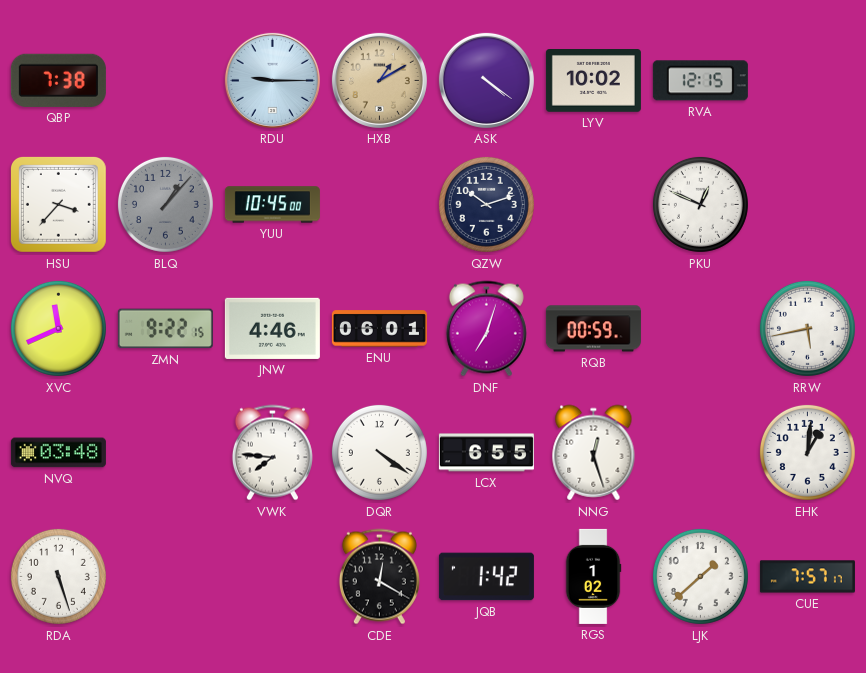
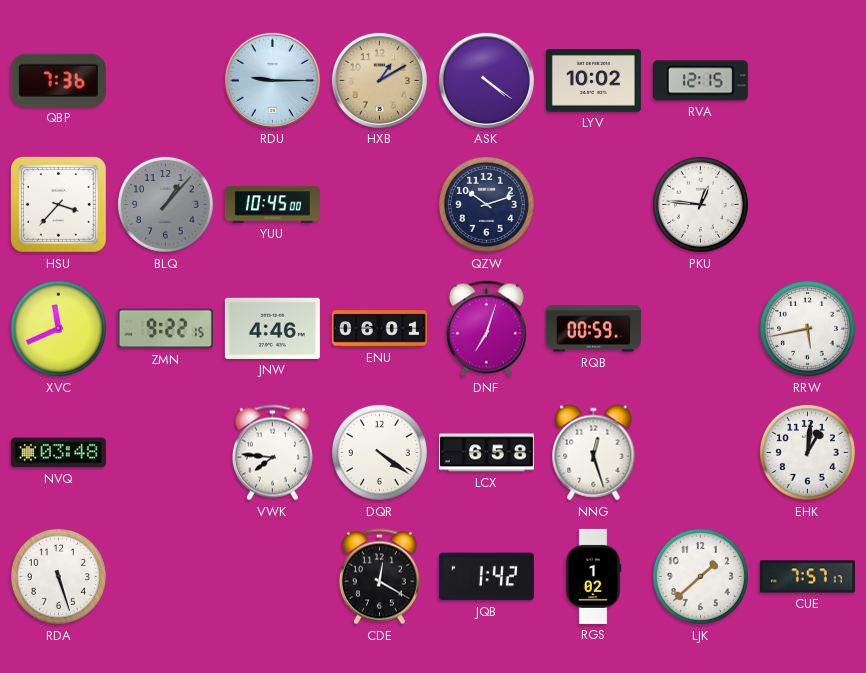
QBP: 7:38 -> 7:36
PKU: 12:49 -> 12:46
LCX: 6:55 -> 6:58
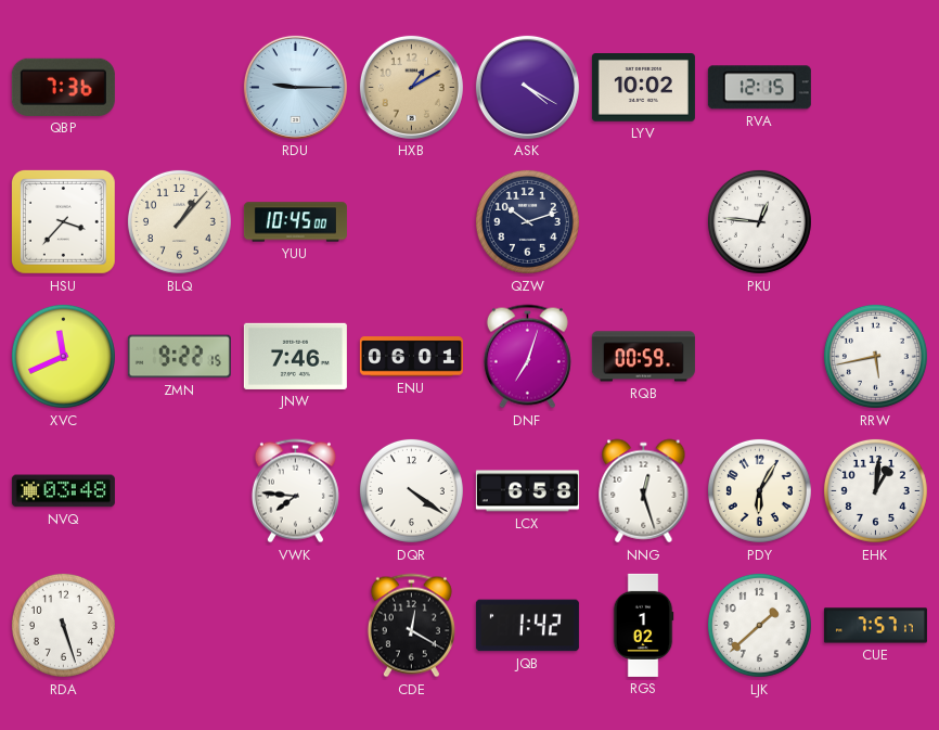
ASK: 4:21 -> 4:20
BLQ dial: grey -> cream
JNW: 4:46 -> 7:46
PDY: none -> 6:05
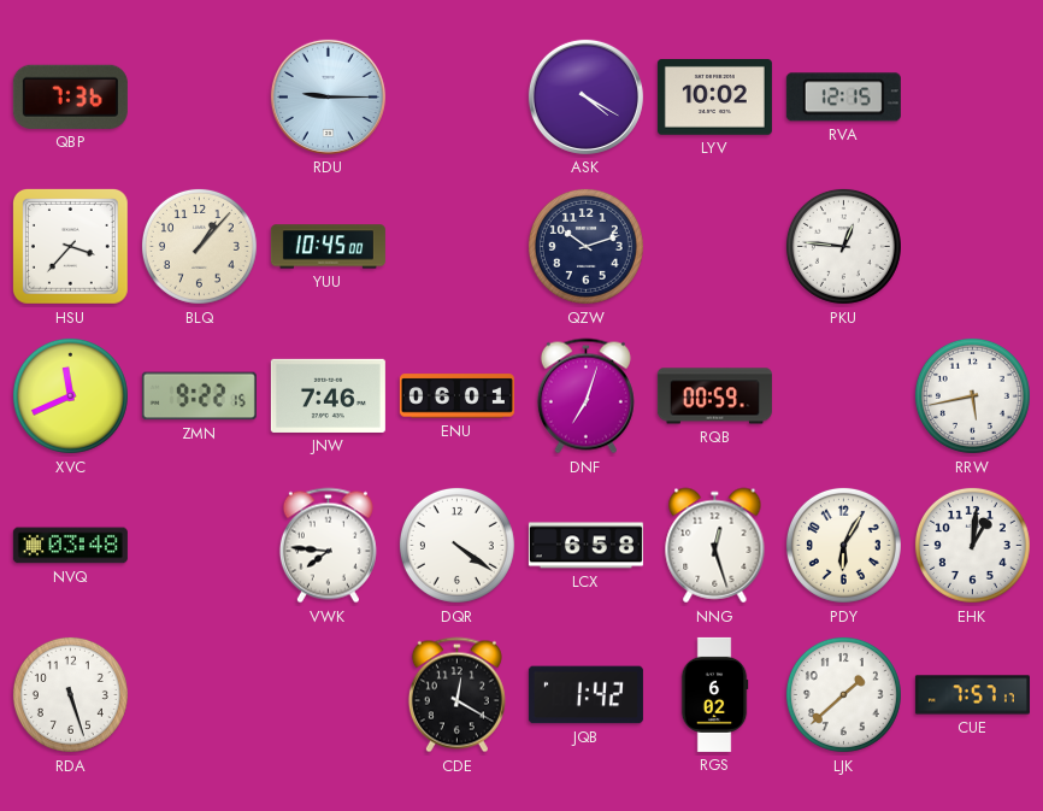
HXB: 1:10 -> none
RGS: 1:02 -> 6:02
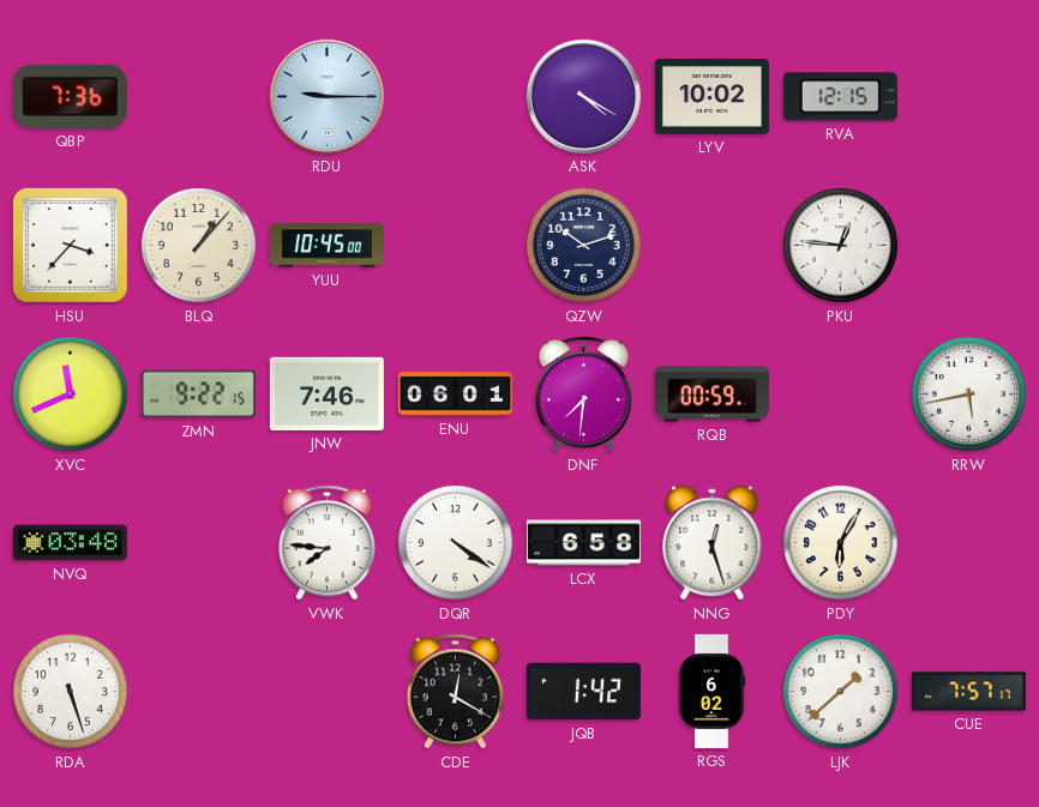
DNF: 7:03 -> 7:31
EHK: 1:01 -> none
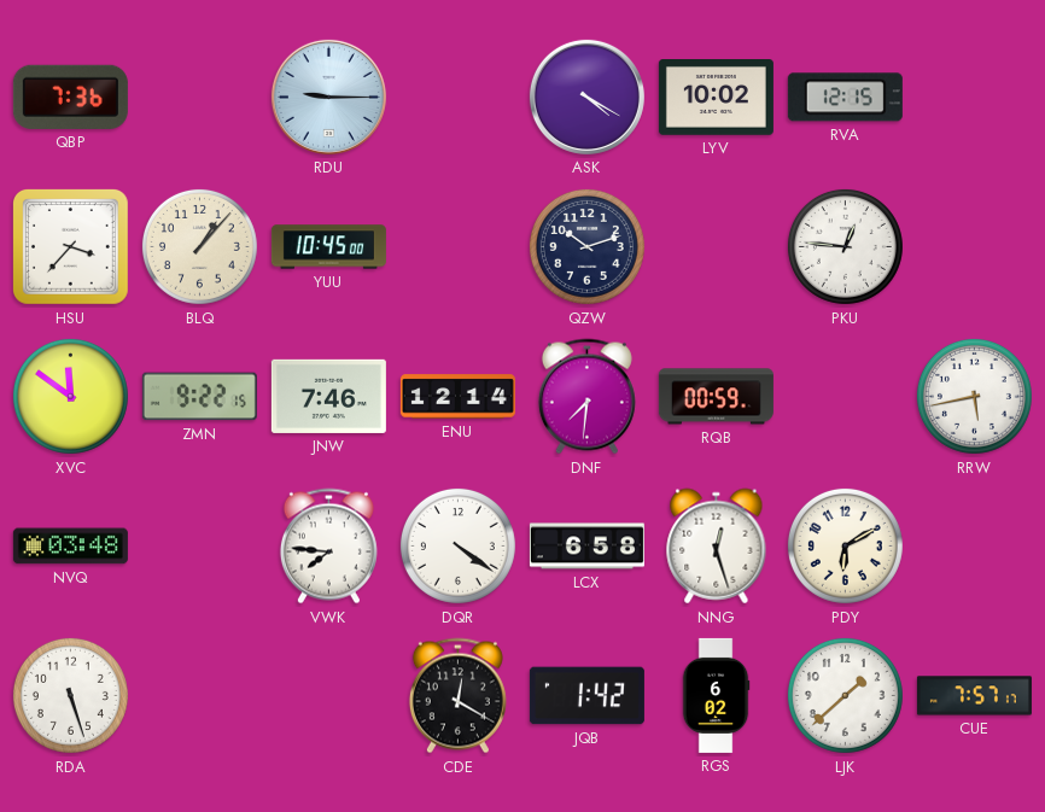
XVC: 11:41 -> 11:51
ENU: 06:01 -> 12:14
PDY: 6:05 -> 6:10
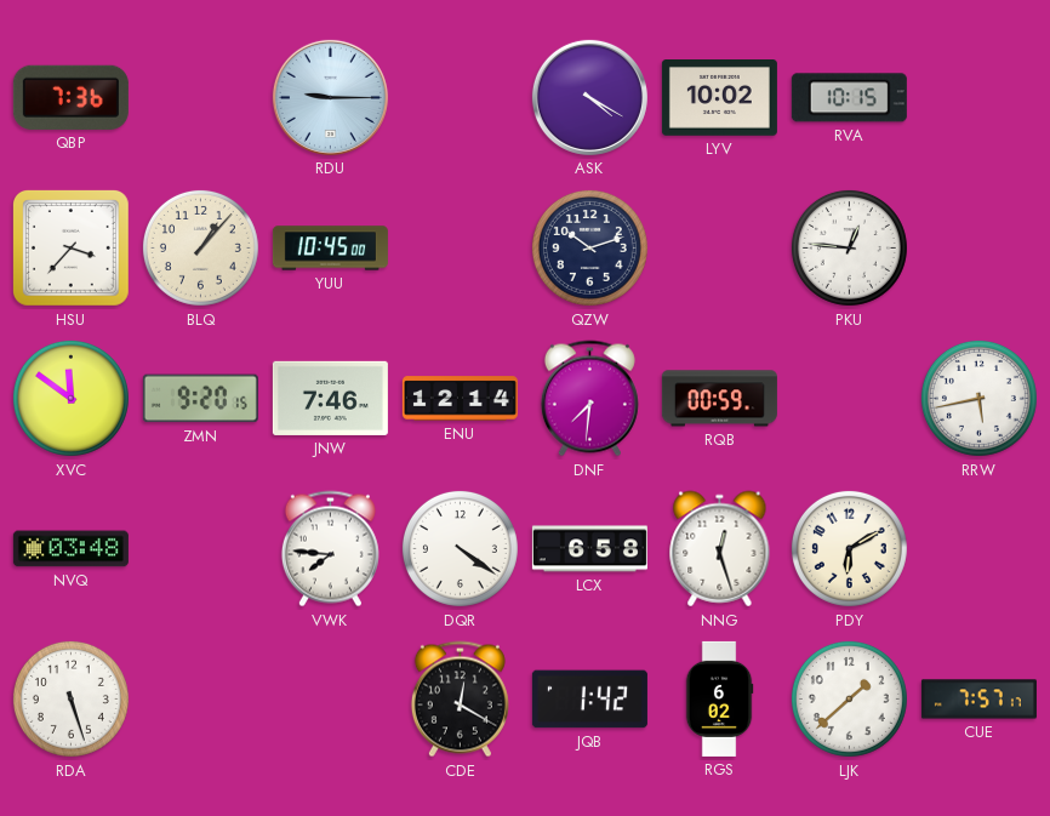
RVA: 12:15 -> 10:15
ZMN: 9:22 -> 9:20
